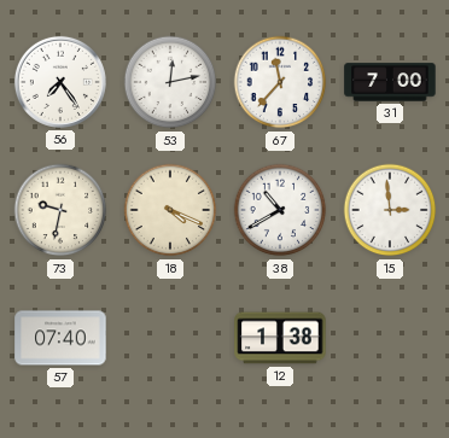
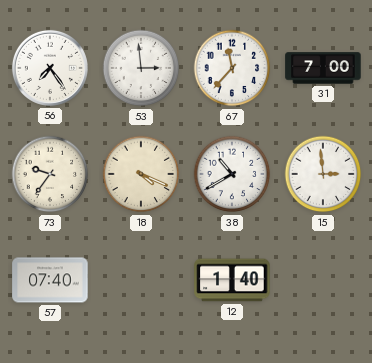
53: 12:13 -> 2:59
73: 9:32 -> 9:36
12: 1:38 -> 1:40
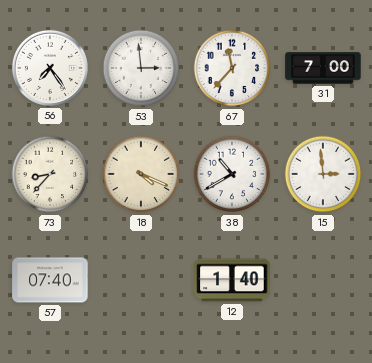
73: 9:36 -> 8:37
